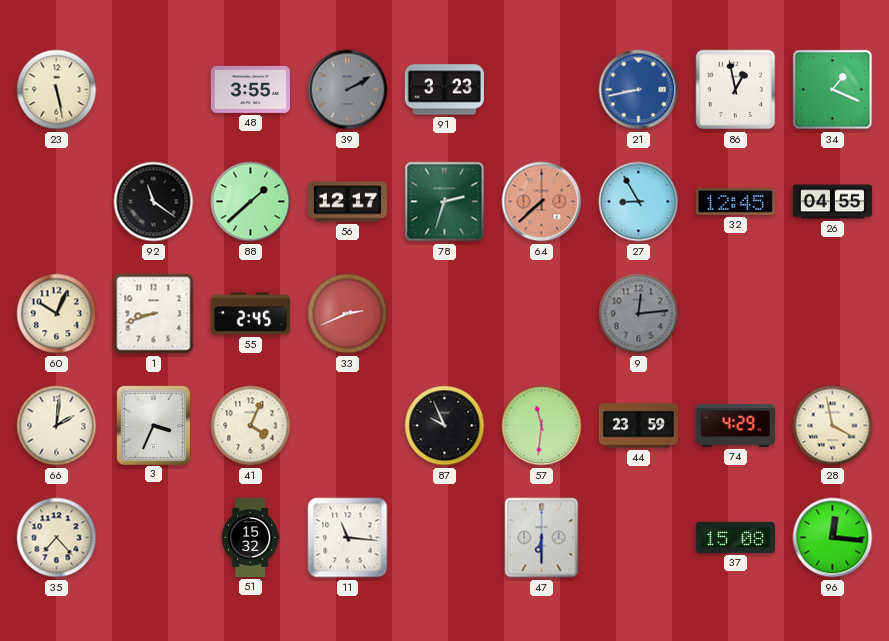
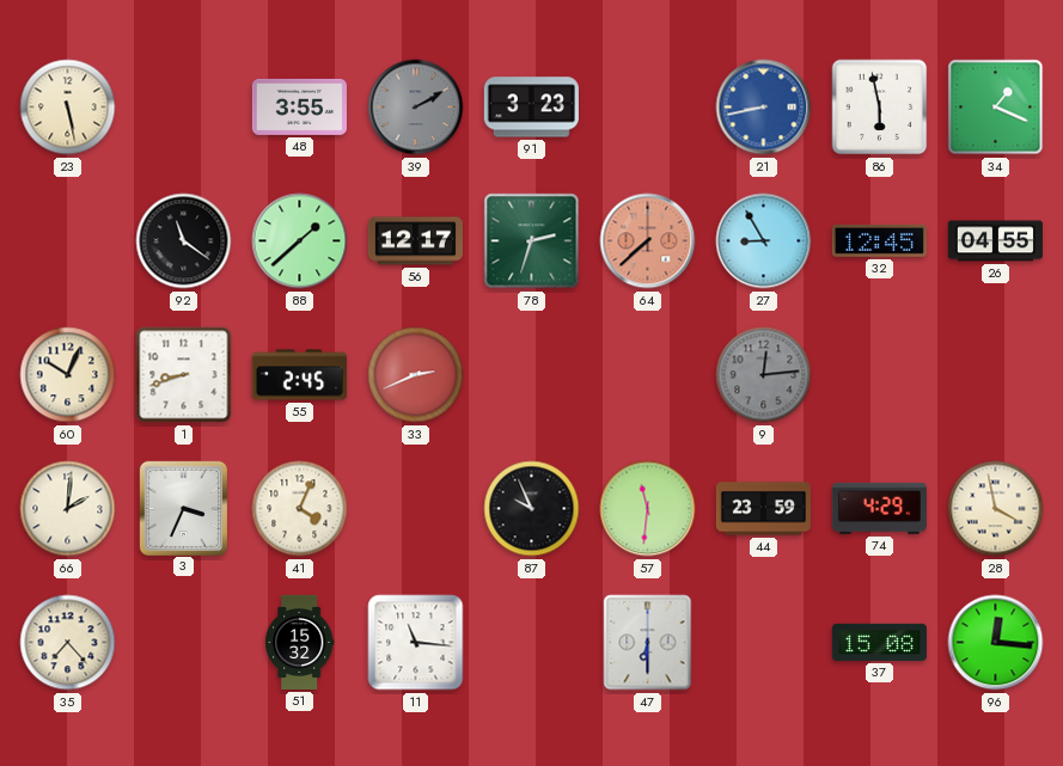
86: 12:58 -> 5:58
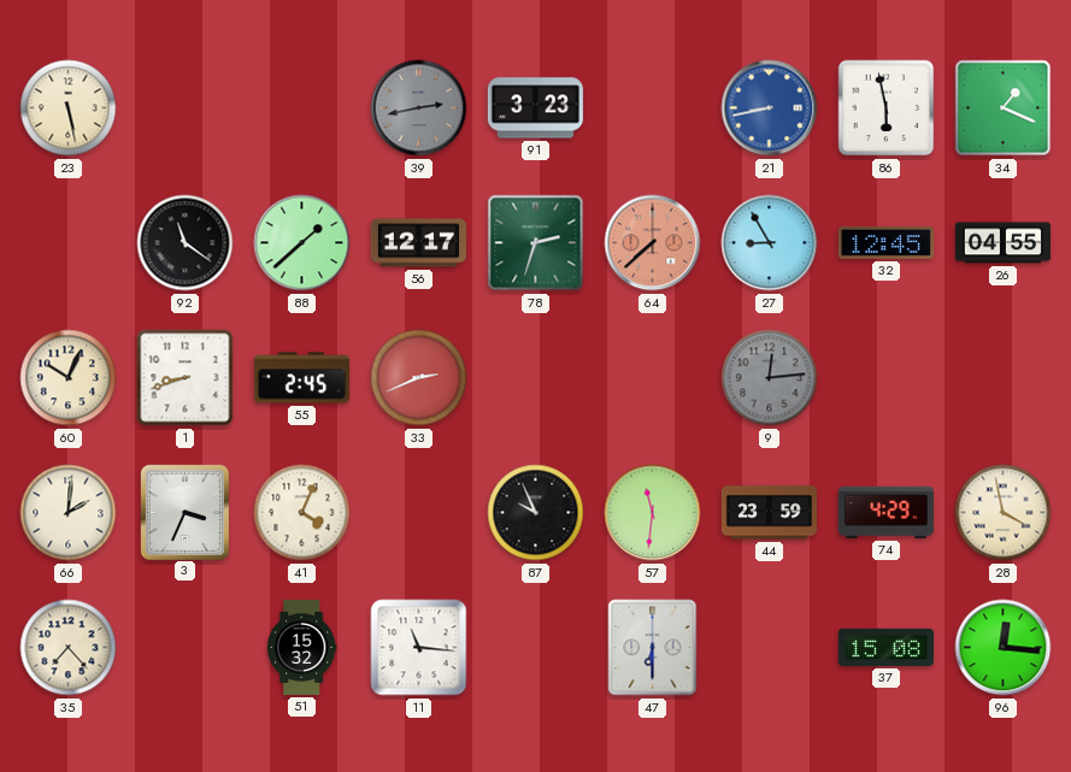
48: 3:55 -> none
39: 2:10 -> 2:43
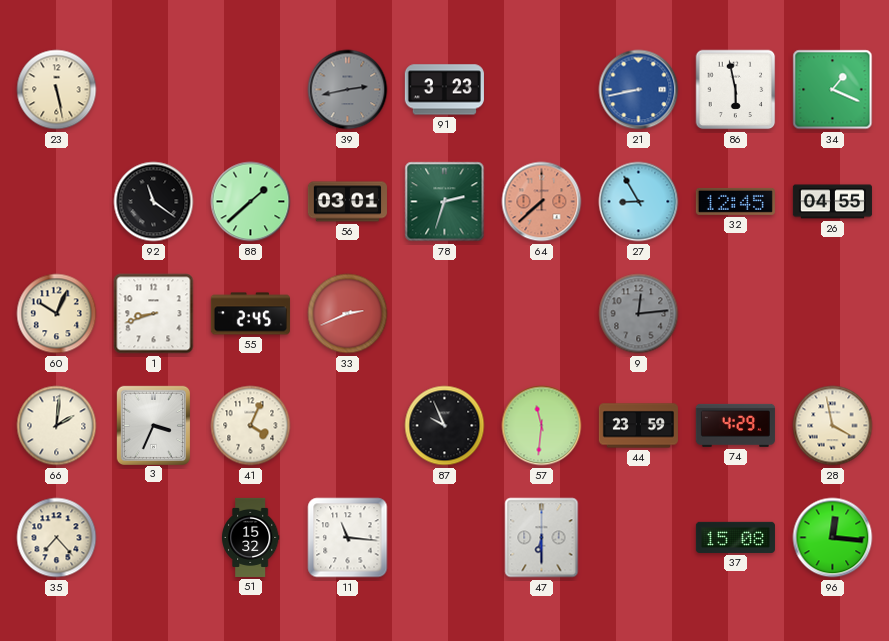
56: 12:17 -> 03:01
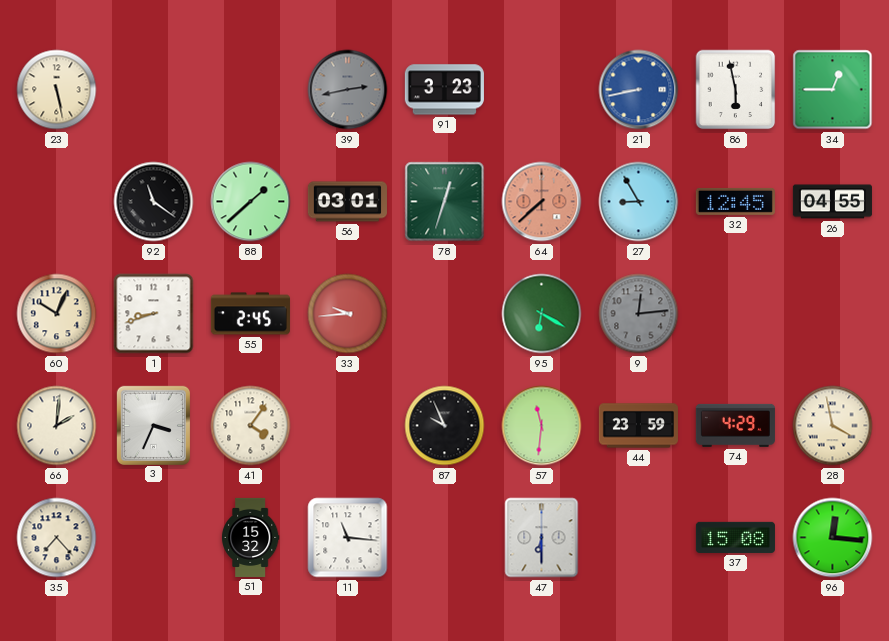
34: 1:19 -> 12:45
78: 2:33 -> 12:33
33: 2:41 -> 9:44
95: none -> 6:20
41: 4:04 -> 4:06
